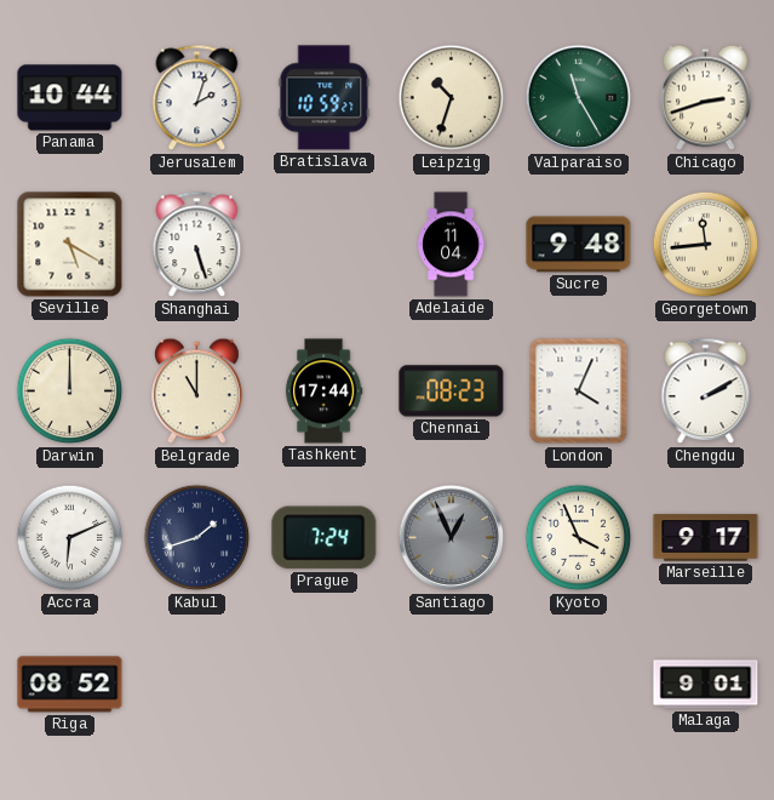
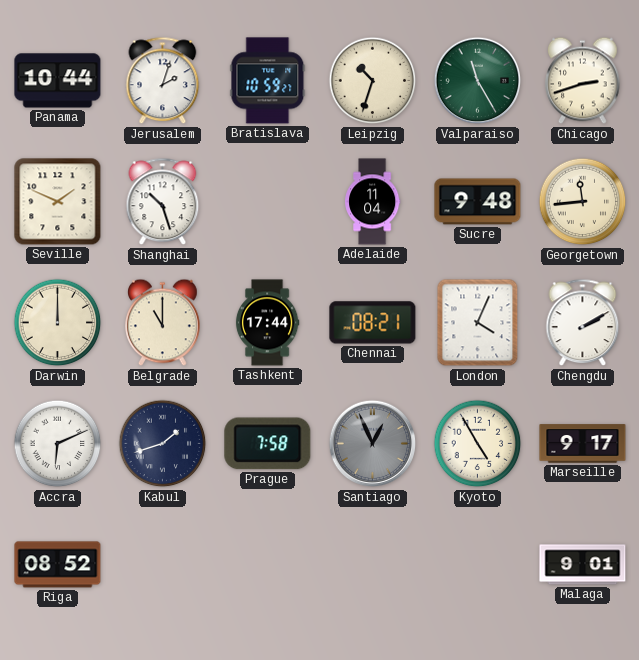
Seville: 5:20 -> 1:49
Shanghai: 5:27 -> 10:27
Chennai: 08:23 -> 08:21
Prague: 7:24 -> 7:58
Kyoto: 3:56 -> 4:55
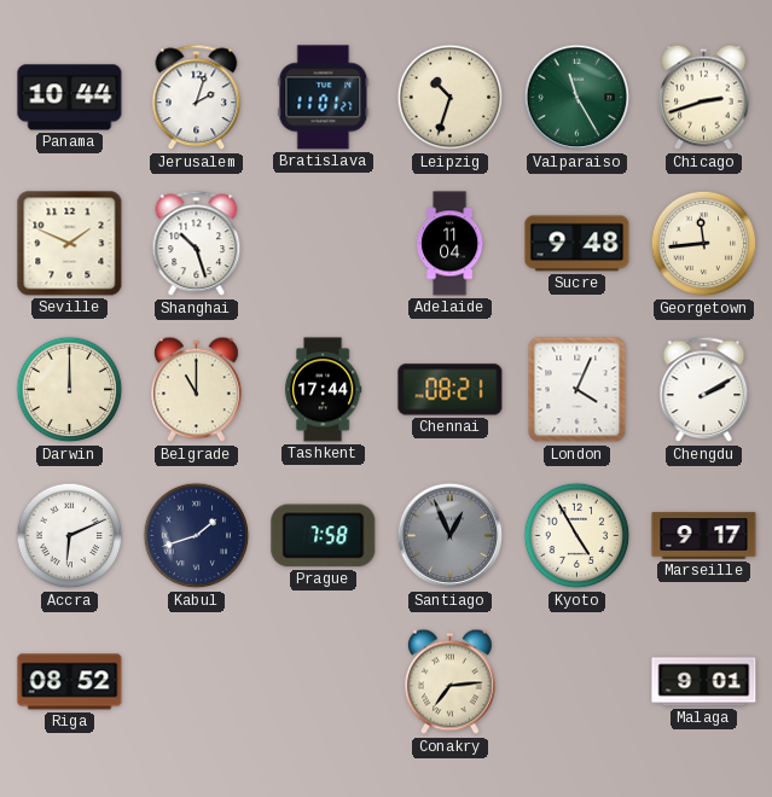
Bratislava: 10:59 -> 11:01
Conakry: none -> 7:14
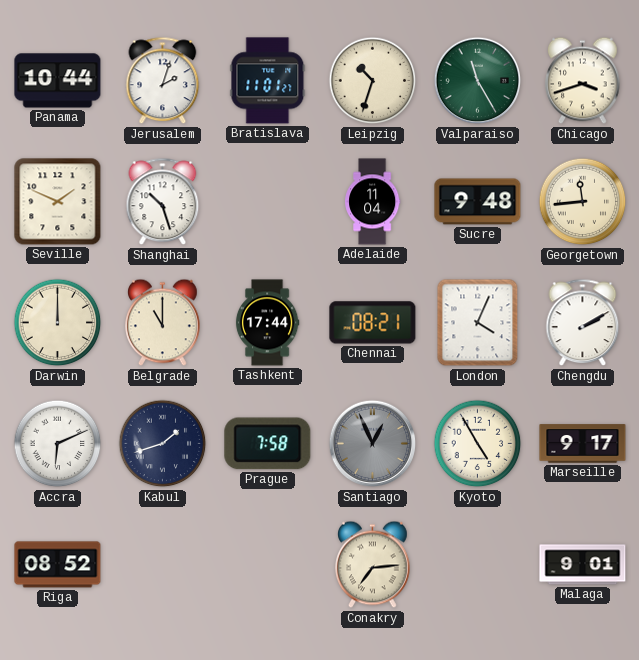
Chicago: 2:42 -> 3:42
